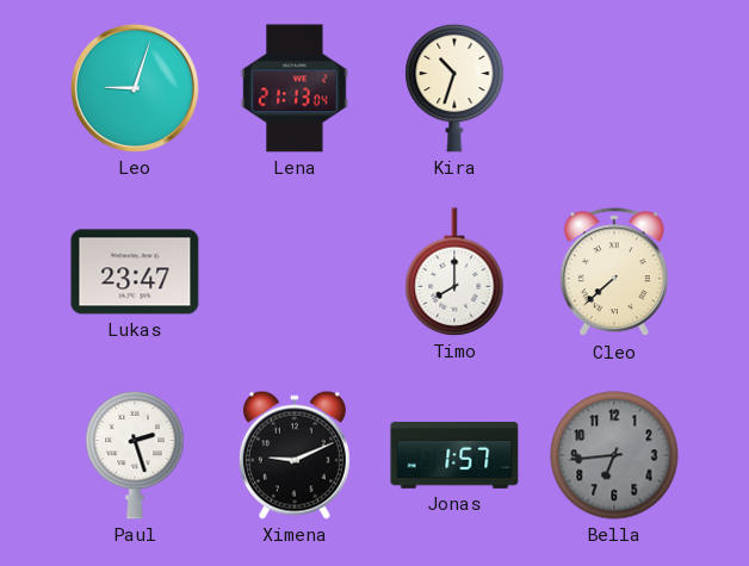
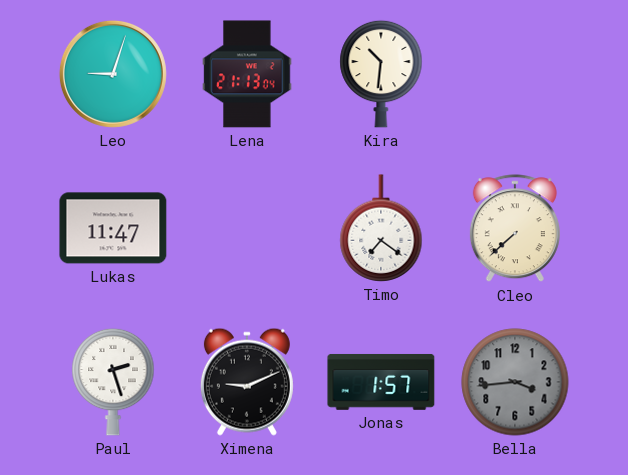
Kira: 10:33 -> 10:31
Lukas: 23:47 -> 11:47
Timo: 8:00 -> 7:21
Bella: 6:44 -> 3:44
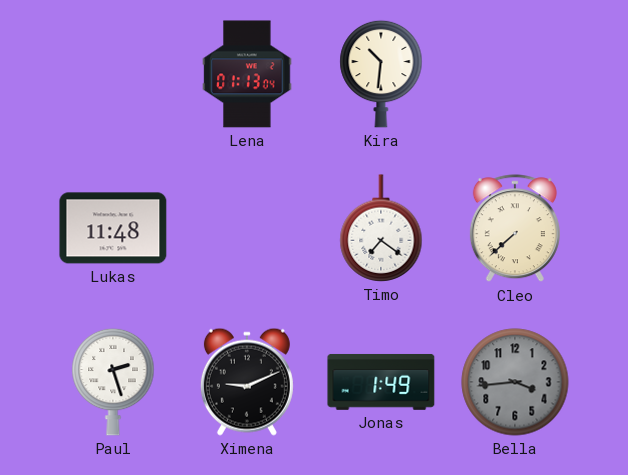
Leo: 9:03 -> none
Lena: 21:13 -> 01:13
Lukas: 11:47 -> 11:48
Jonas: 1:57 -> 1:49
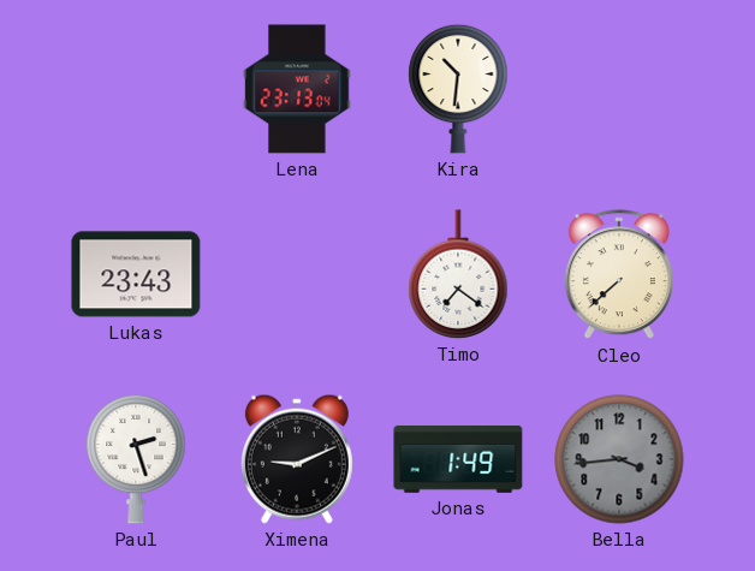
Lena: 01:13 -> 23:13
Lukas: 11:48 -> 23:43
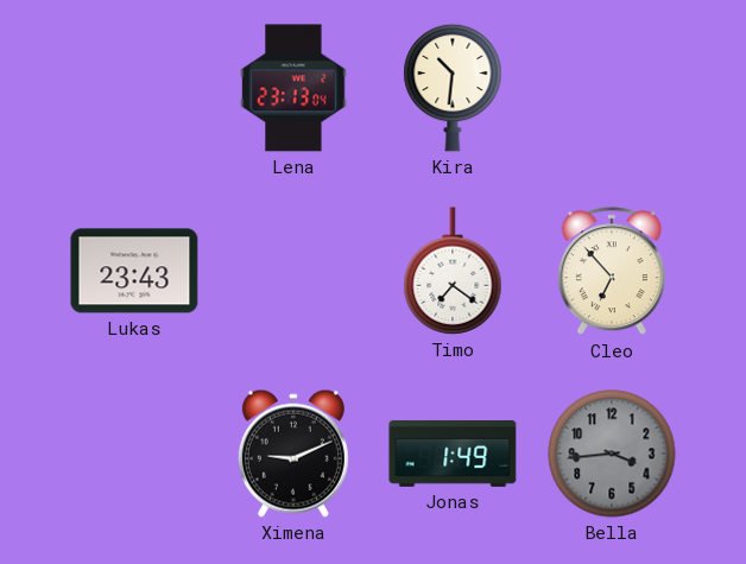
Cleo: 7:38 -> 6:53
Paul: 2:27 -> none
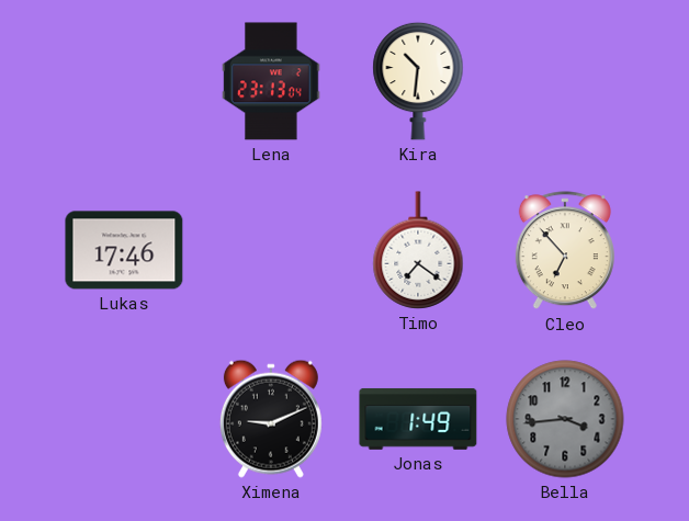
Lukas: 23:43 -> 17:46
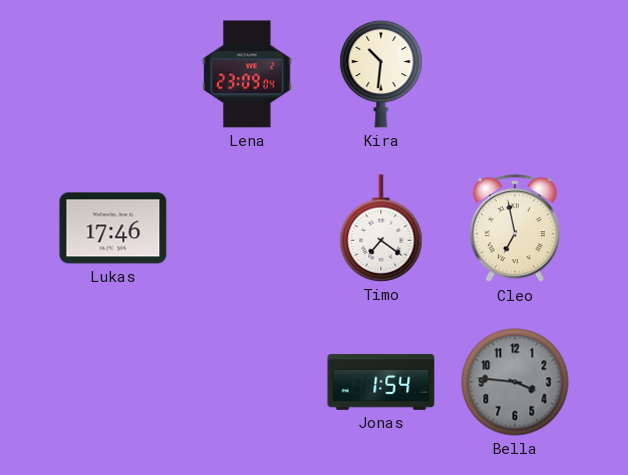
Lena: 23:13 -> 23:09
Cleo: 6:53 -> 6:58
Ximena: 9:11 -> none
Jonas: 1:49 -> 1:54
Bella: 3:44 -> 3:46
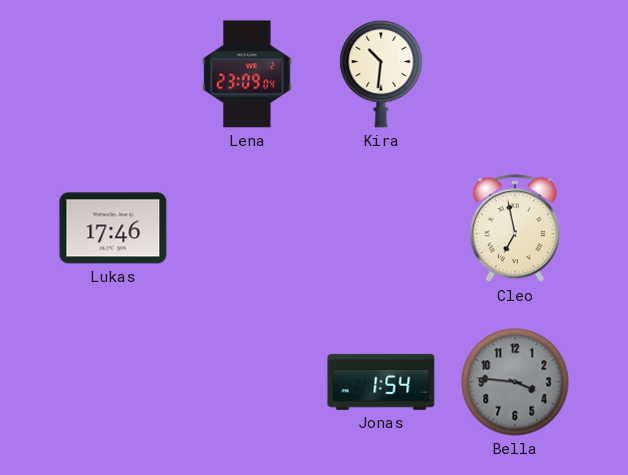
Timo: 7:21 -> none
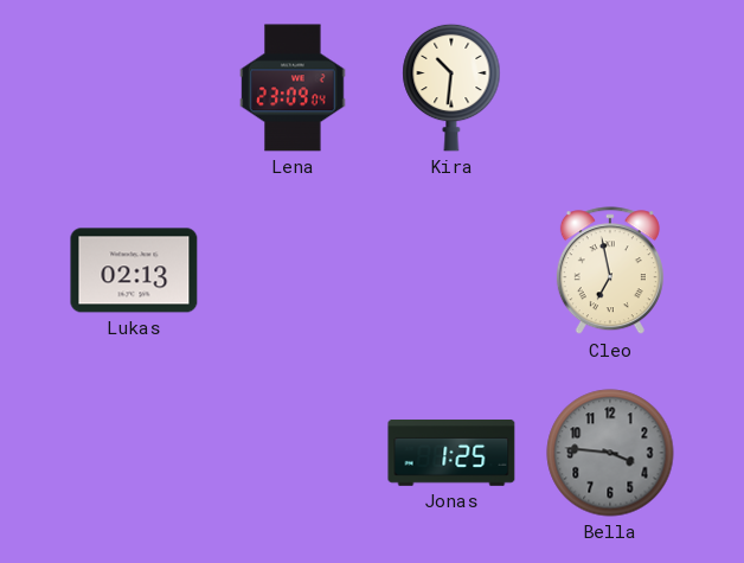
Lukas: 17:46 -> 02:13
Jonas: 1:54 -> 1:25
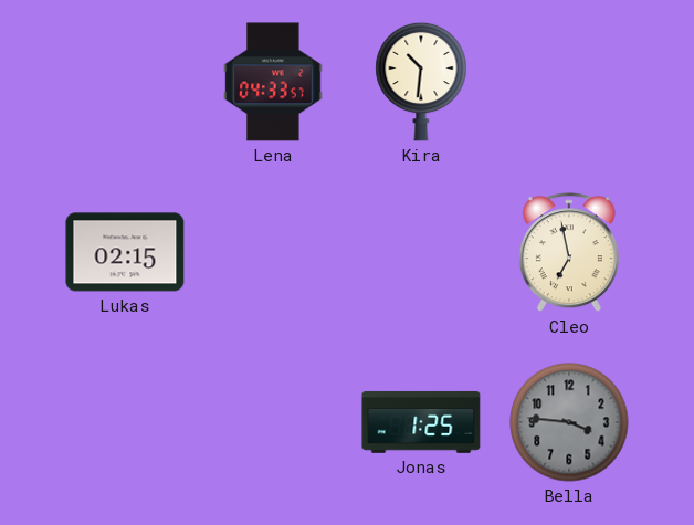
Lena: 23:09 -> 04:33
Lukas: 02:13 -> 02:15
